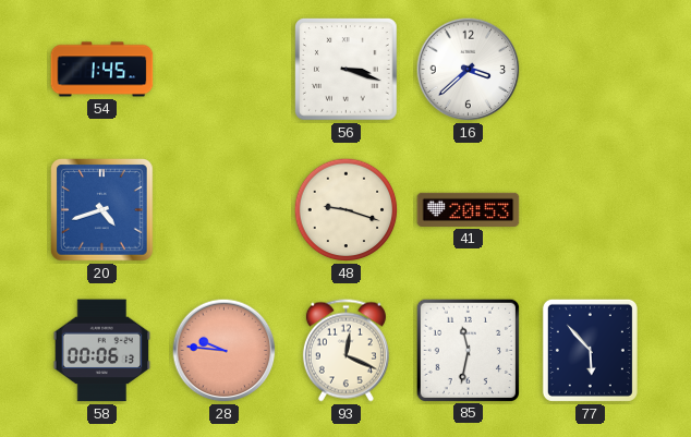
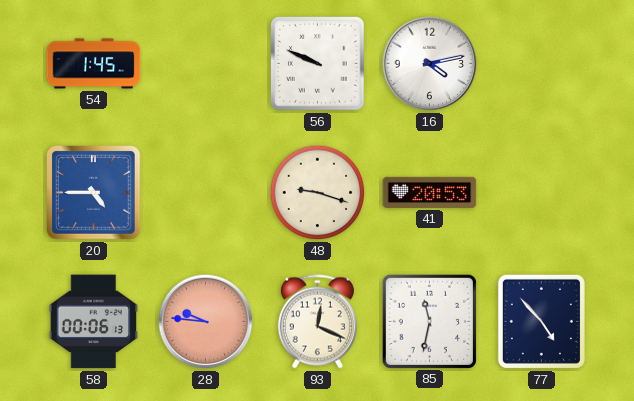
56: 3:18 -> 9:49
16: 3:38 -> 4:13
20: 4:42 -> 4:45
77: 5:53 -> 4:53
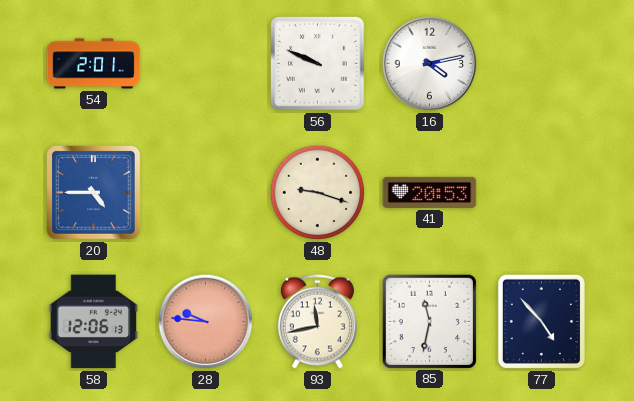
54: 1:45 -> 2:01
58: 00:06 -> 12:06
93: 12:19 -> 11:43
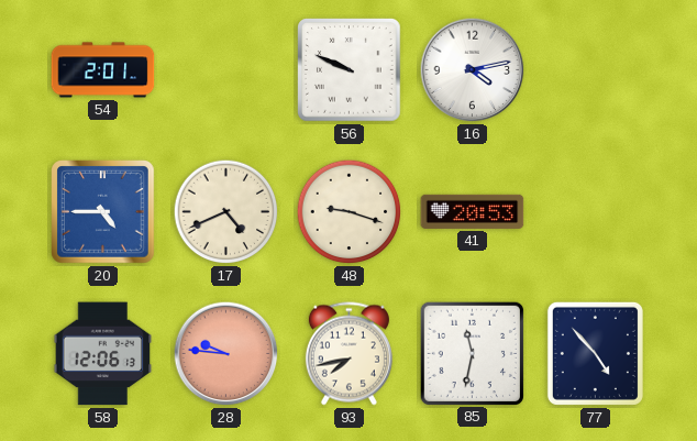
17: none -> 4:41
93: 11:43 -> 7:43
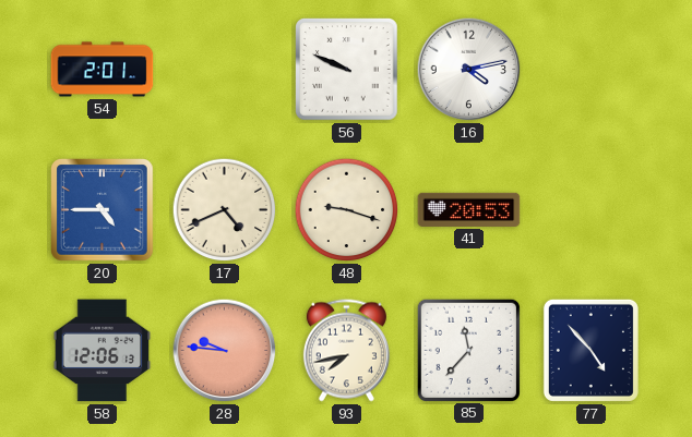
85: 11:32 -> 11:37
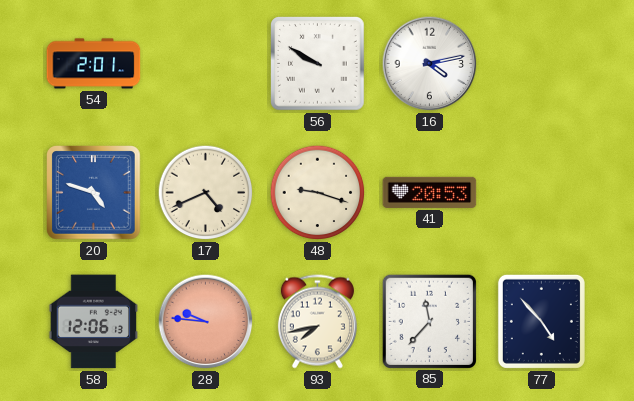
56: 9:49 -> 9:50
20: 4:45 -> 4:48
